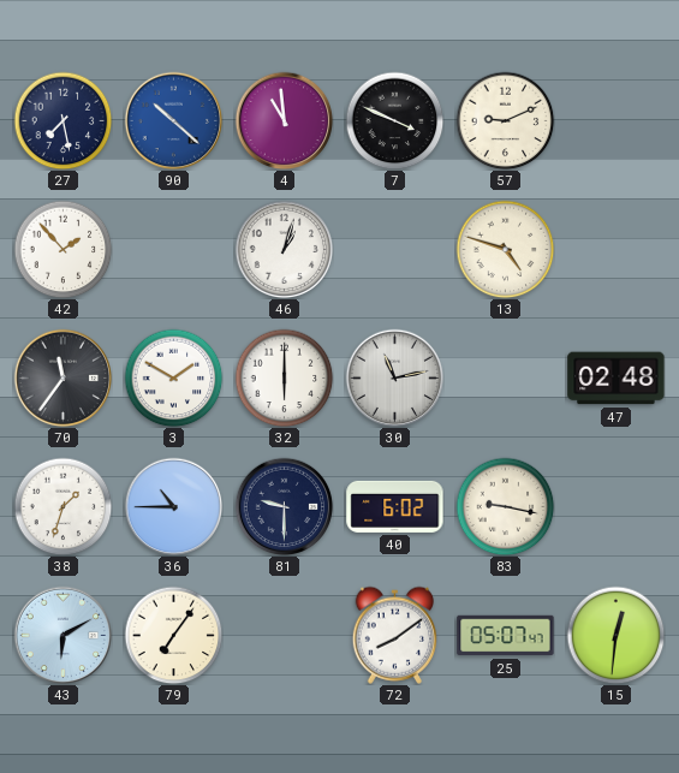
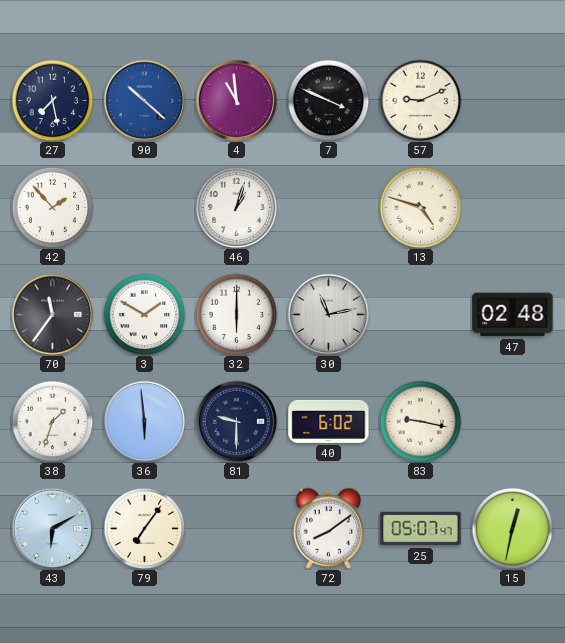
36: 10:45 -> 5:59
15: 12:31 -> 12:32
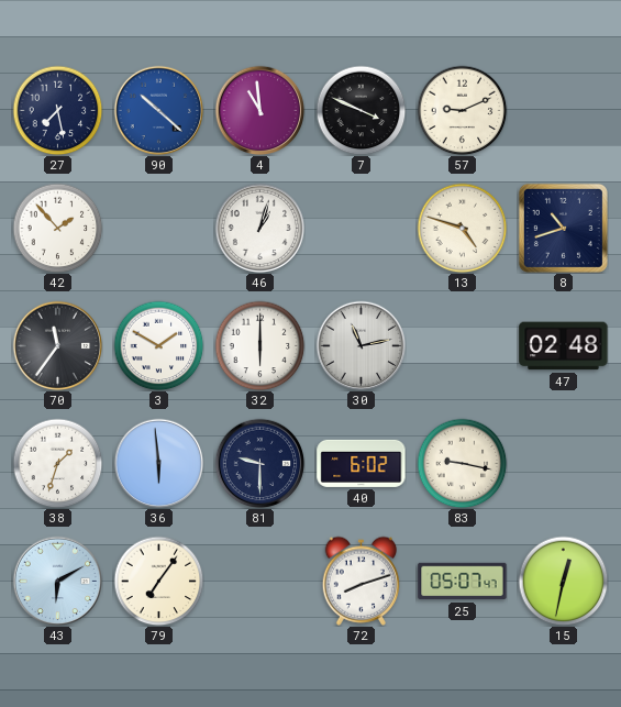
8: none -> 10:42
72: 8:09 -> 8:12
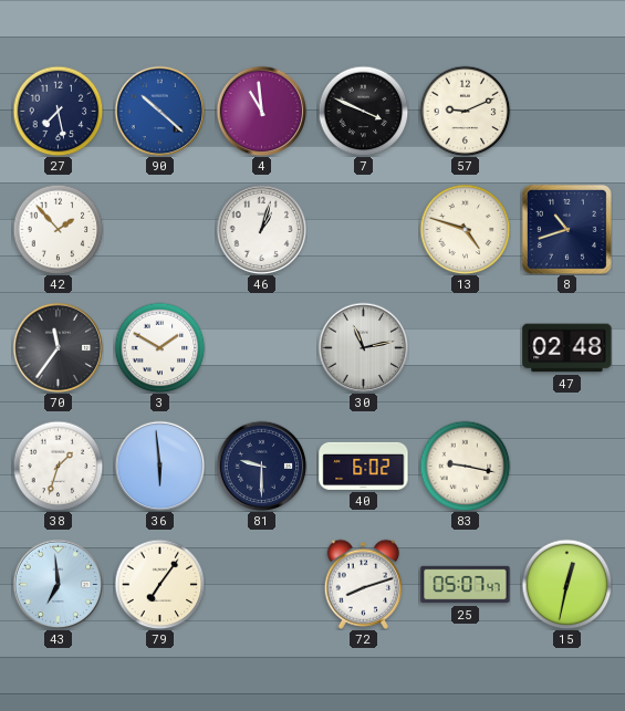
32: 6:00 -> none
43: 6:10 -> 6:59
